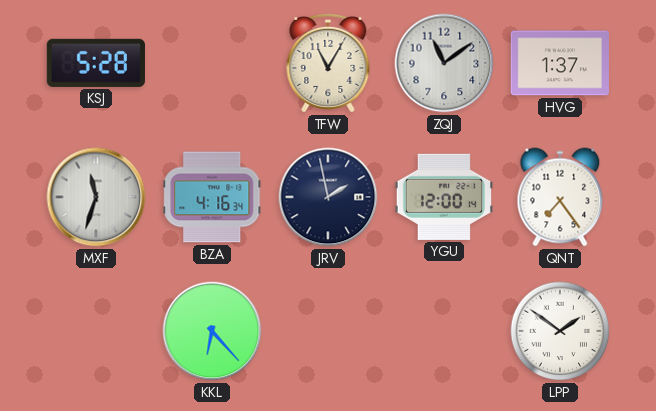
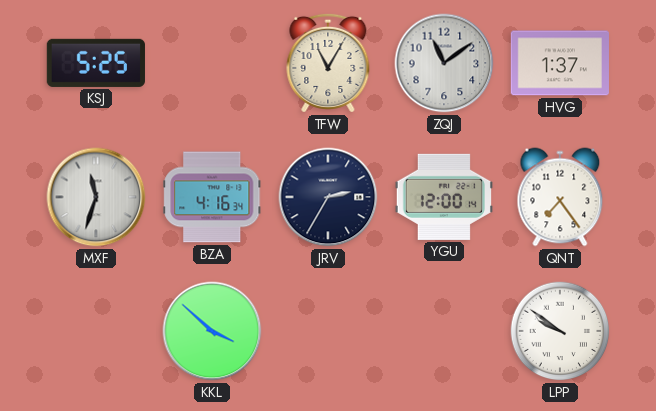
KSJ: 5:28 -> 5:25
JRV: 1:58 -> 2:35
KKL: 6:23 -> 3:52
LPP: 1:51 -> 9:51
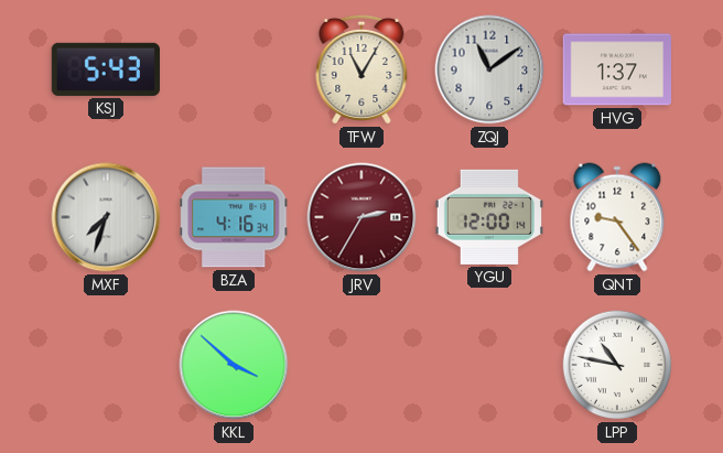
KSJ: 5:25 -> 5:43
MXF: 11:33 -> 7:33
JRV dial: navy -> burgundy
QNT: 7:24 -> 9:24
LPP: 9:51 -> 10:47
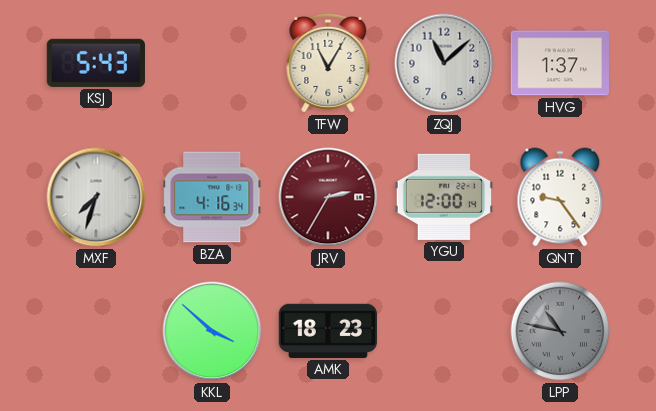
ZQJ: 11:09 -> 11:08
AMK: none -> 18:23
LPP dial: white -> grey
